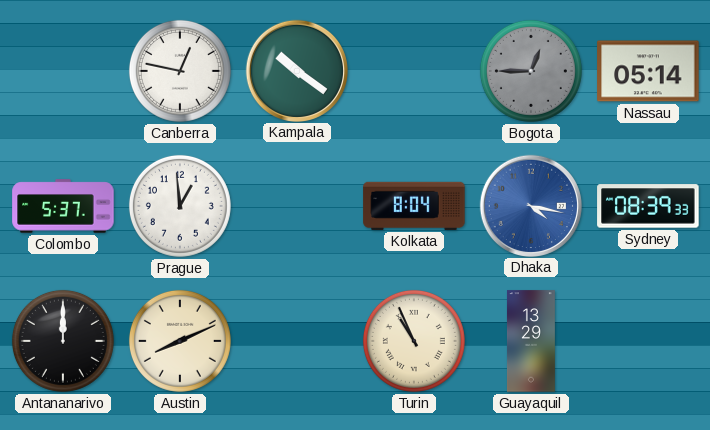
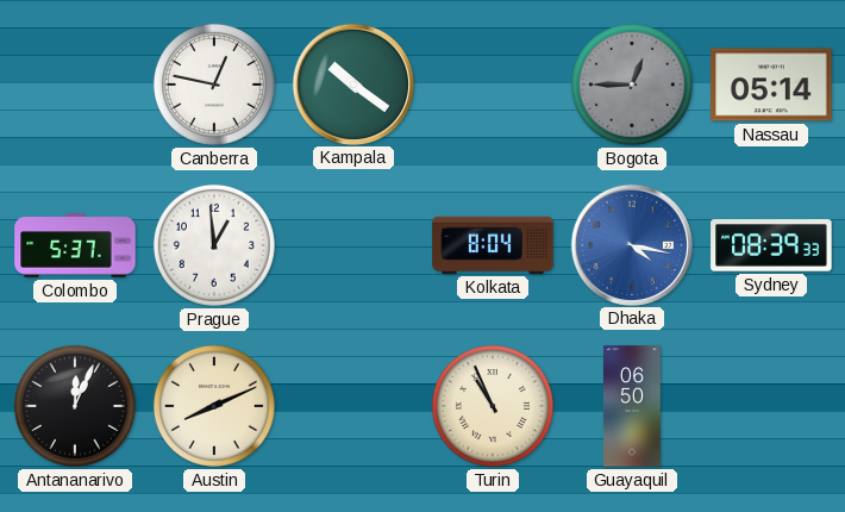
Antananarivo: 12:00 -> 12:04
Guayaquil: 13:29 -> 06:50
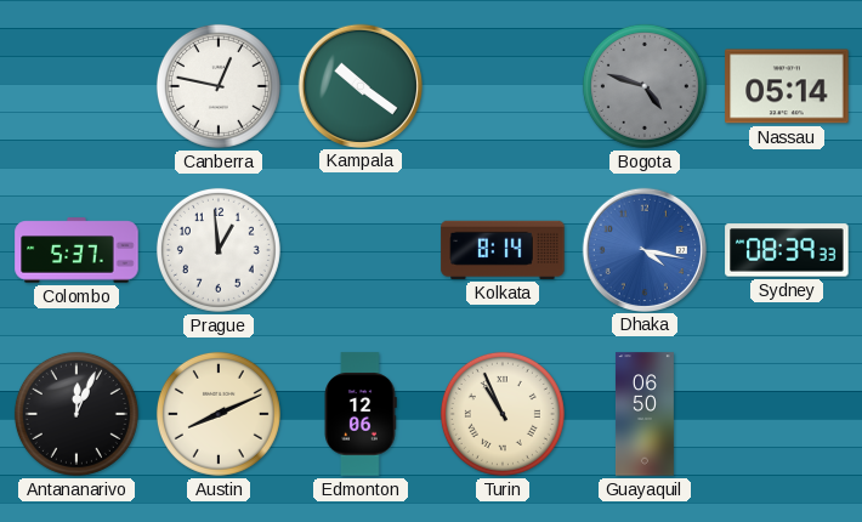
Bogota: 12:45 -> 4:48
Kolkata: 8:04 -> 8:14
Edmonton: none -> 12:06
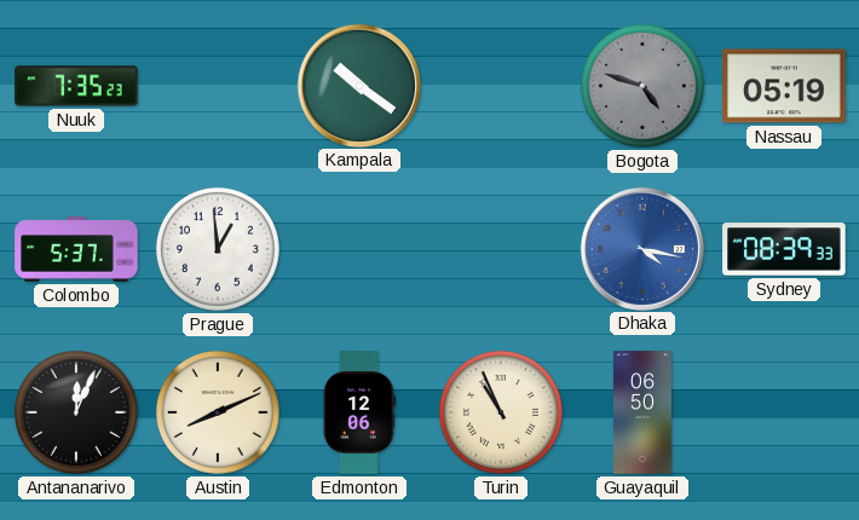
Nuuk: none -> 7:35
Canberra: 12:47 -> none
Nassau: 05:14 -> 05:19
Kolkata: 8:14 -> none
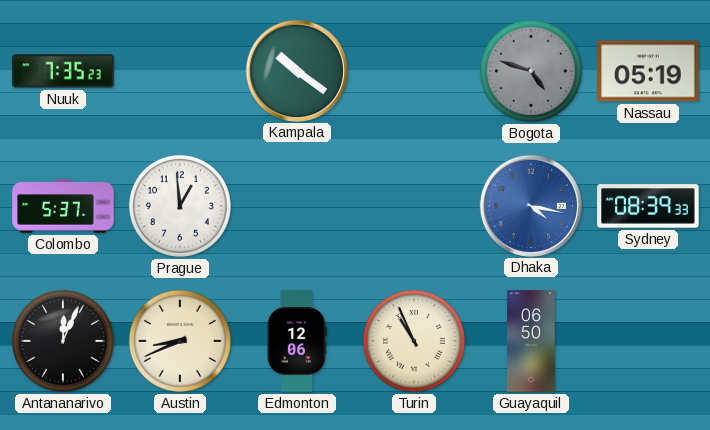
Austin: 8:11 -> 8:41
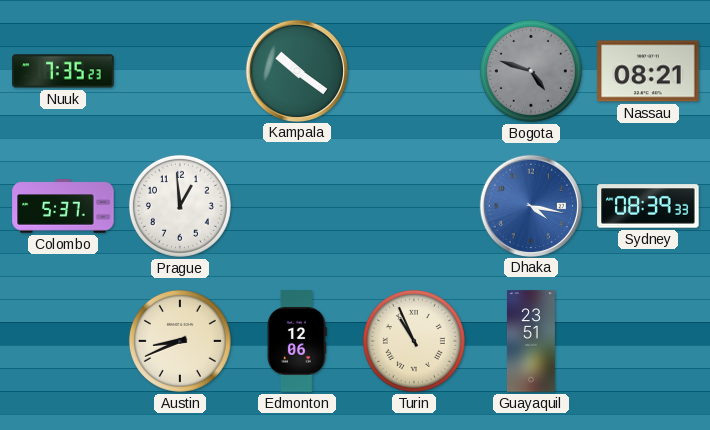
Nassau: 05:19 -> 08:21
Antananarivo: 12:04 -> none
Guayaquil: 06:50 -> 23:51
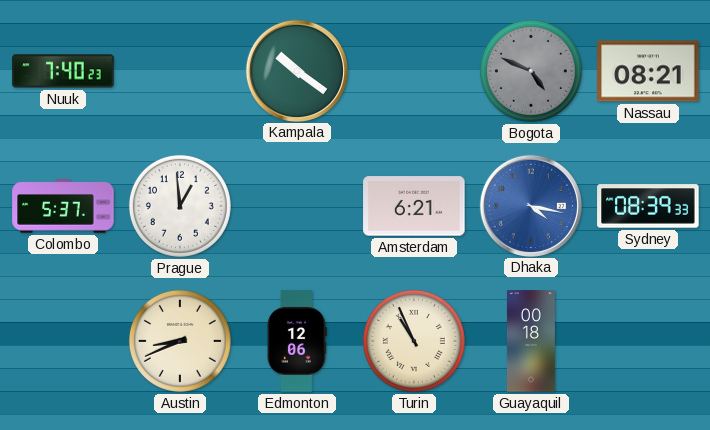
Nuuk: 7:35 -> 7:40
Bogota: 4:48 -> 4:49
Amsterdam: none -> 6:21
Guayaquil: 23:51 -> 00:18
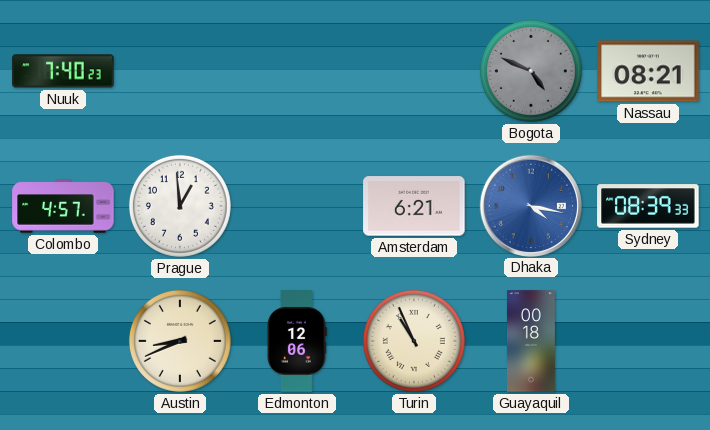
Kampala: 10:21 -> none
Colombo: 5:37 -> 4:57
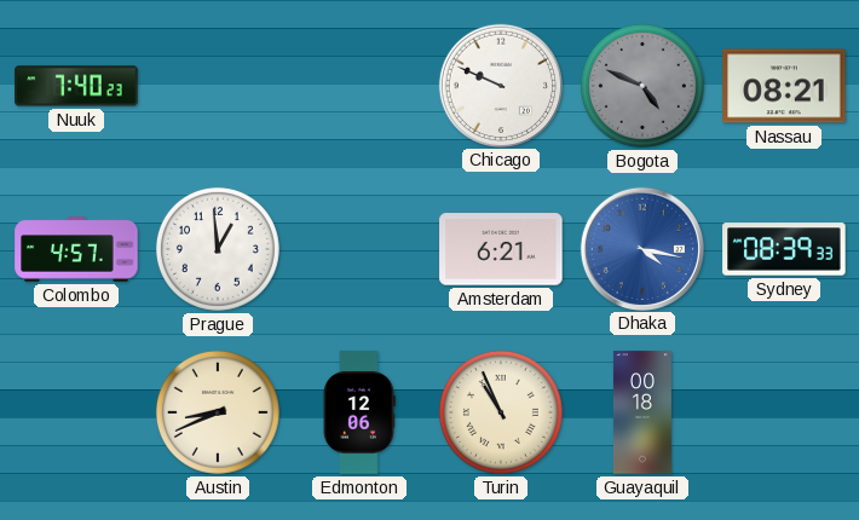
Chicago: none -> 9:49
